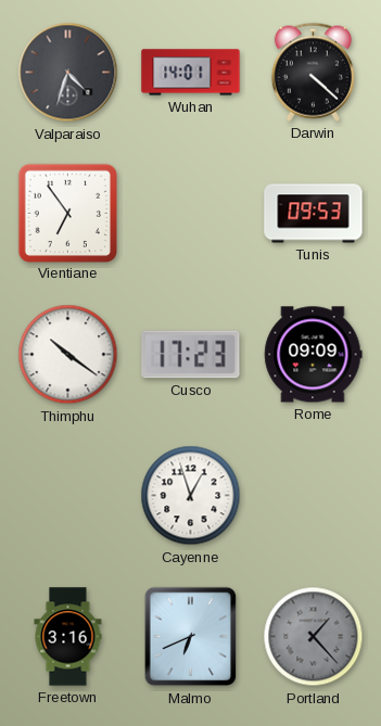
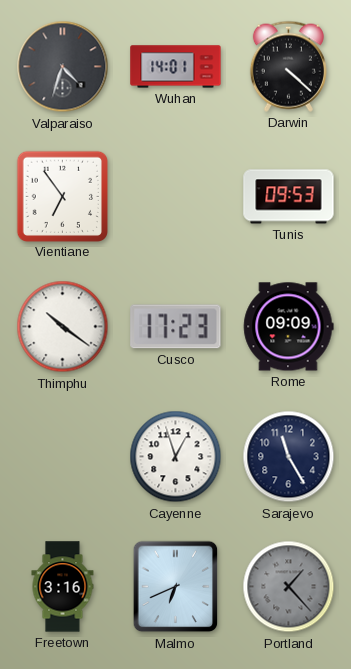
Sarajevo: none -> 11:25
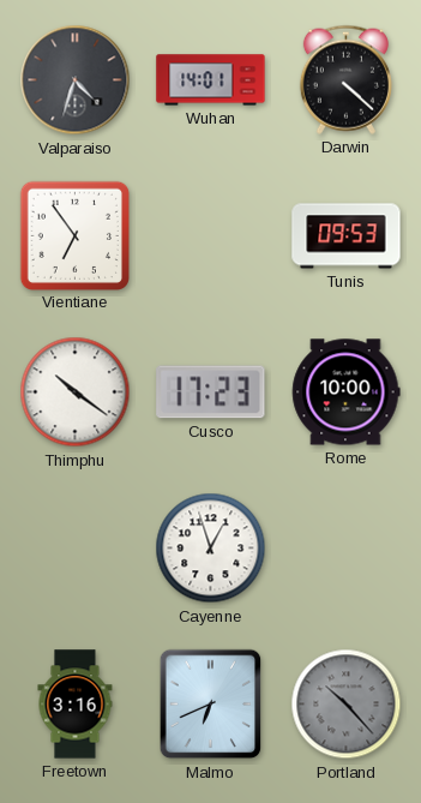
Rome: 09:09 -> 10:00
Sarajevo: 11:25 -> none
Portland: 1:23 -> 10:23
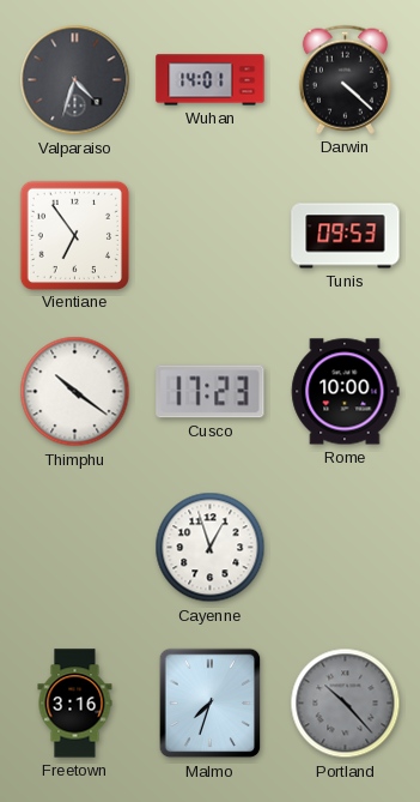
Malmo: 6:41 -> 7:33
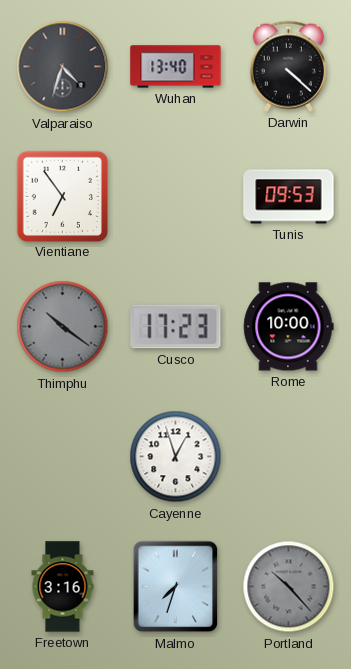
Wuhan: 14:01 -> 13:40
Thimphu dial: white -> grey
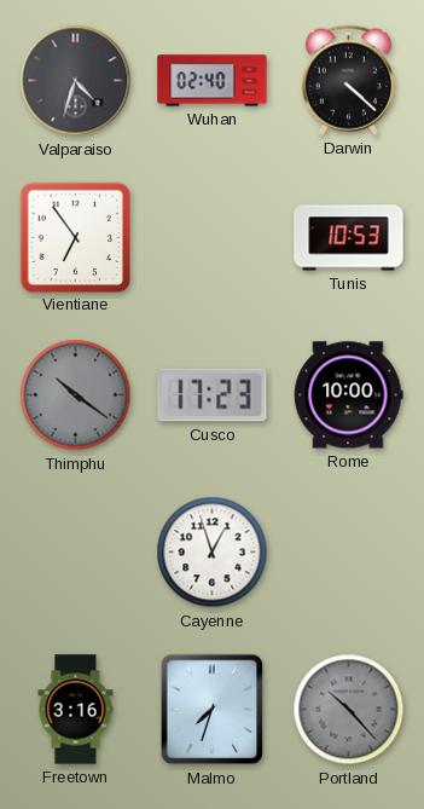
Wuhan: 13:40 -> 02:40
Tunis: 09:53 -> 10:53
